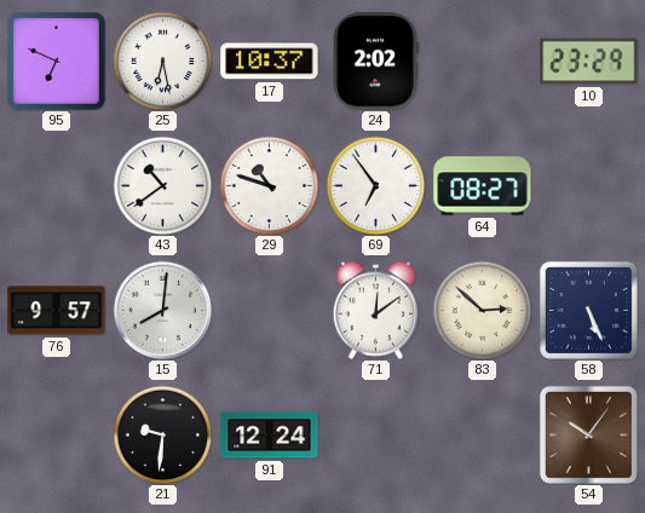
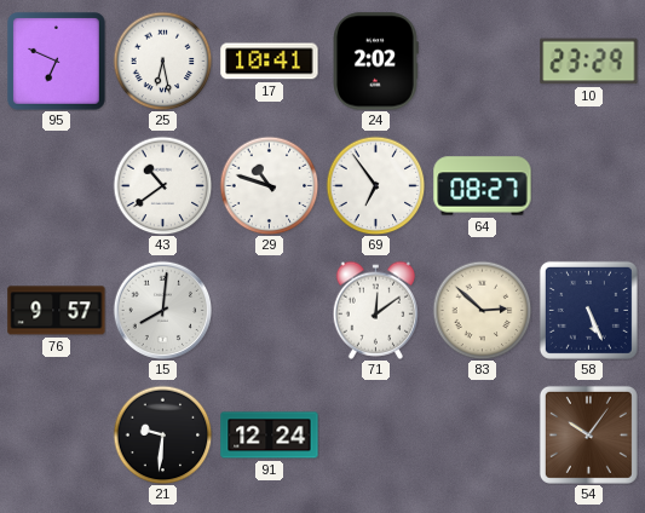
17: 10:37 -> 10:41
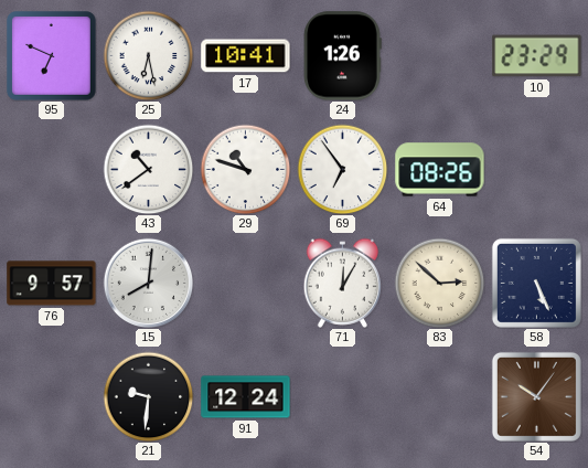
24: 2:02 -> 1:26
64: 08:27 -> 08:26
71: 12:09 -> 12:05
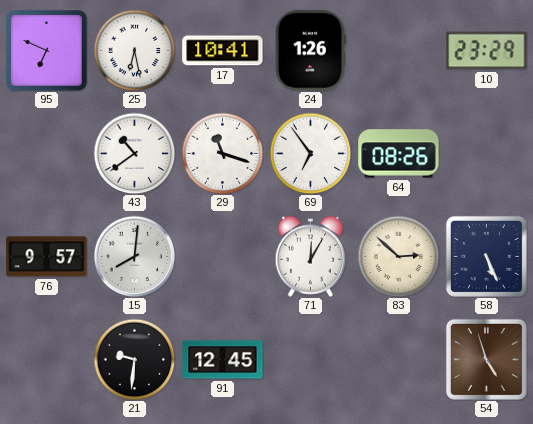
29: 10:48 -> 11:18
91: 12:24 -> 12:45
54: 10:06 -> 4:57
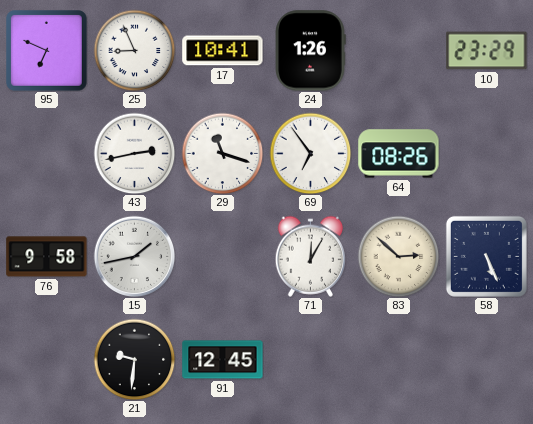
25: 6:28 -> 8:56
43: 10:39 -> 2:43
76: 9:57 -> 9:58
15: 8:01 -> 1:43
54: 4:57 -> none
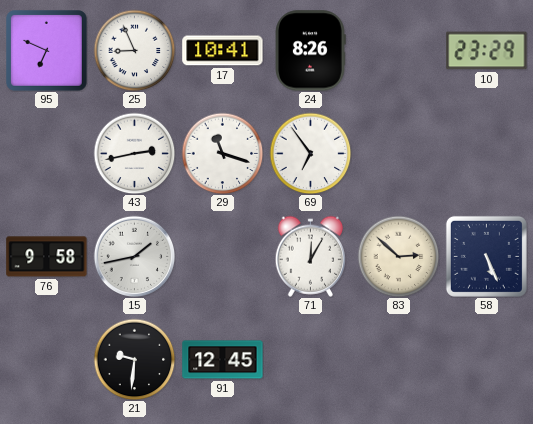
24: 1:26 -> 8:26
64: 08:26 -> none
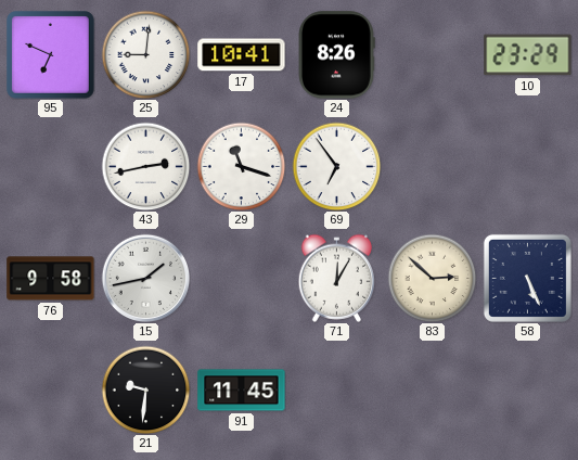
25: 8:56 -> 9:01
91: 12:45 -> 11:45
